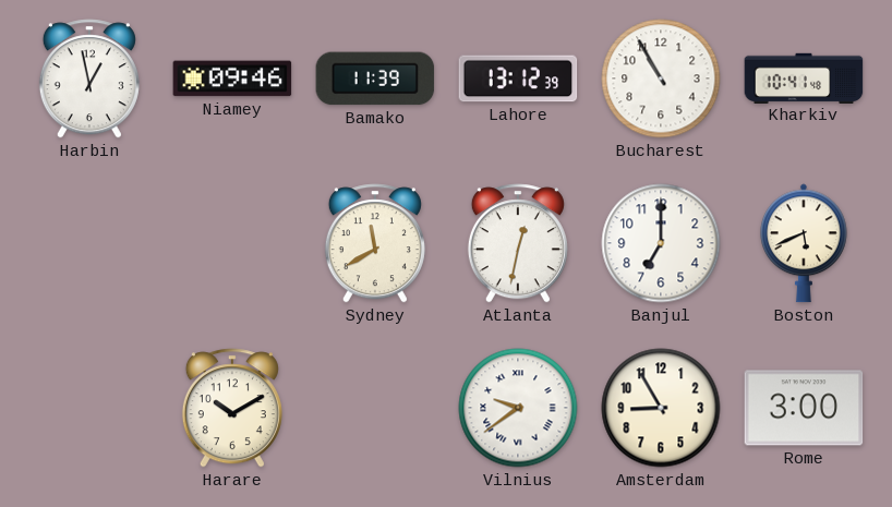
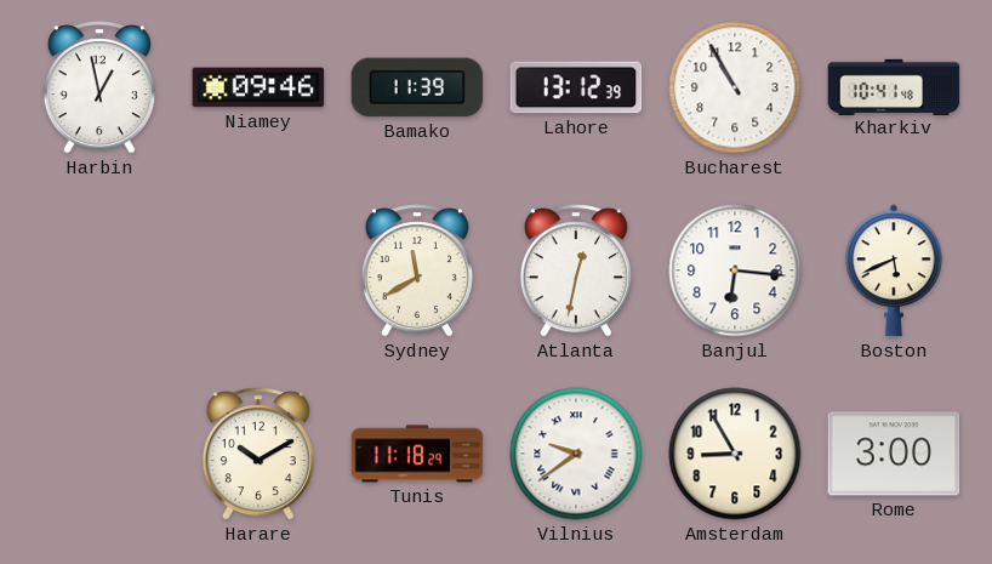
Banjul: 7:00 -> 6:16
Tunis: none -> 11:18
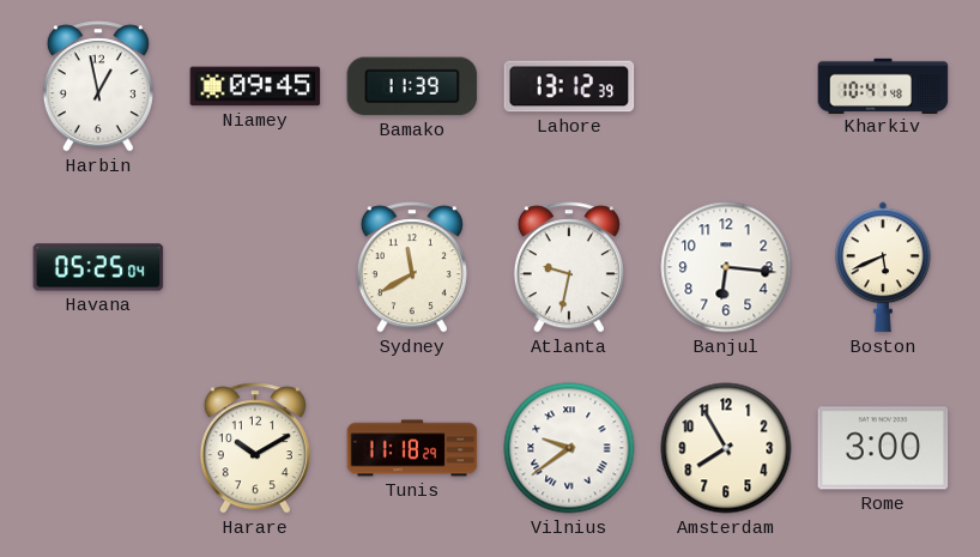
Niamey: 09:46 -> 09:45
Bucharest: 10:55 -> none
Havana: none -> 05:25
Atlanta: 12:32 -> 9:32
Amsterdam: 8:55 -> 7:55
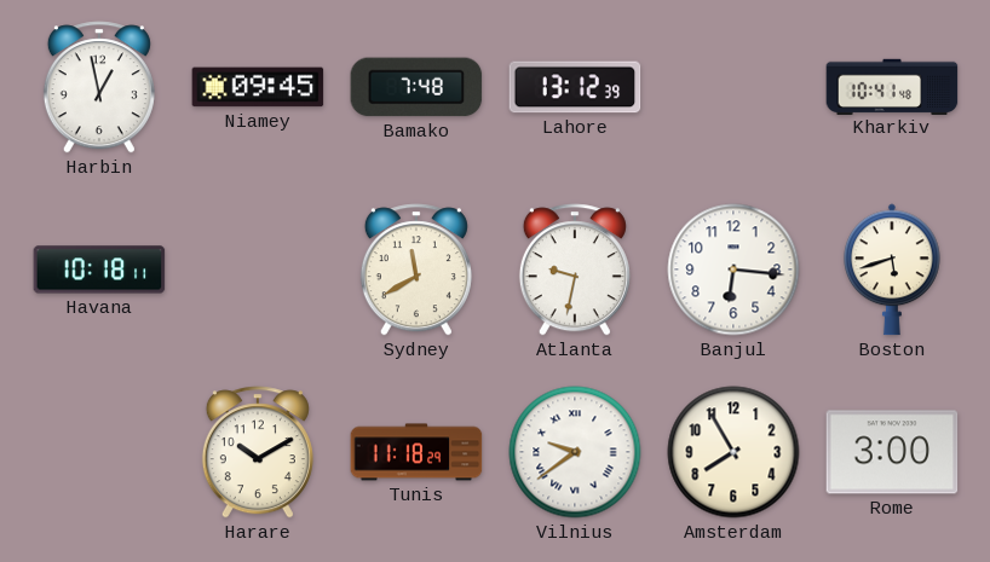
Bamako: 11:39 -> 7:48
Havana: 05:25 -> 10:18
Boston: 5:41 -> 5:42
